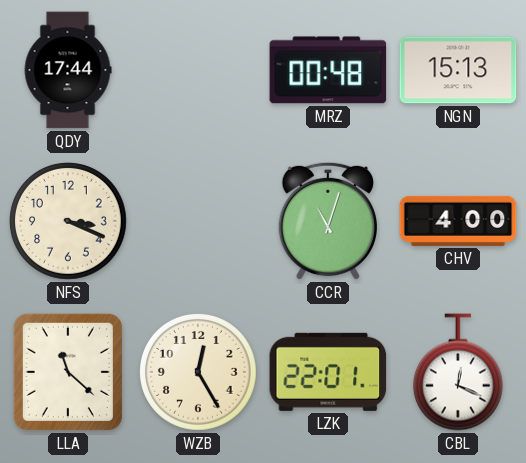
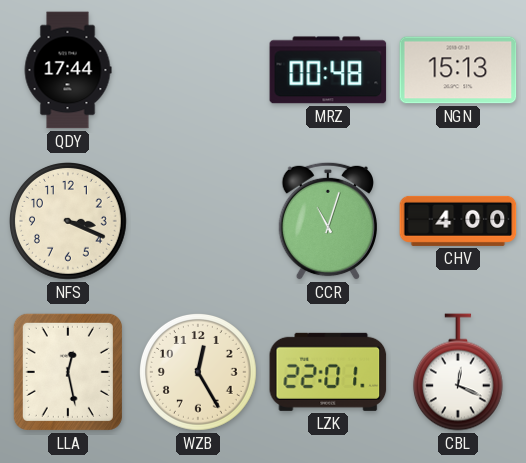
LLA: 11:22 -> 12:28
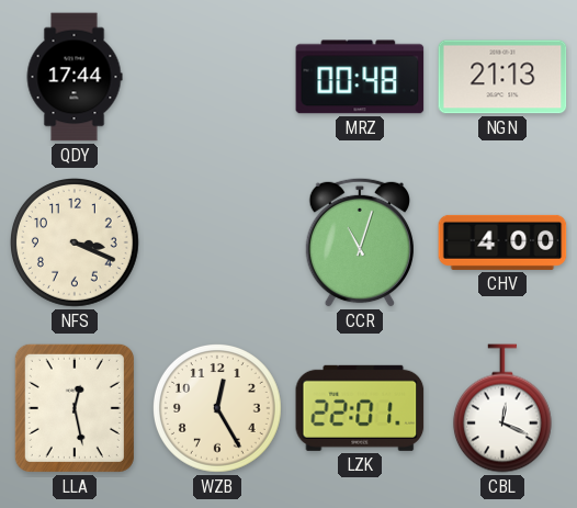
NGN: 15:13 -> 21:13
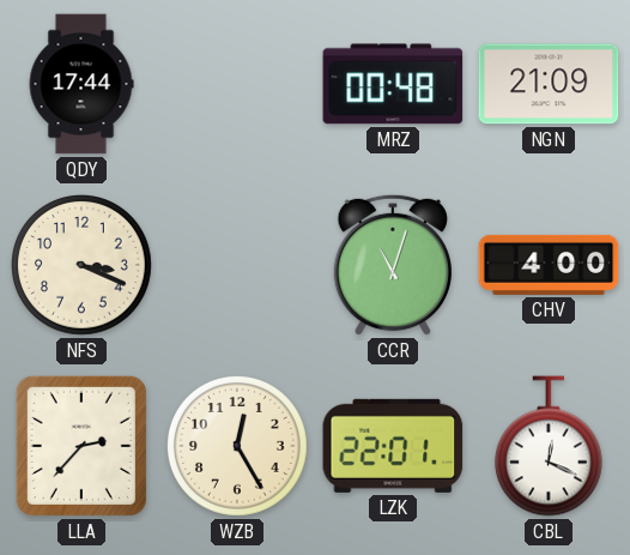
NGN: 21:13 -> 21:09
LLA: 12:28 -> 2:37
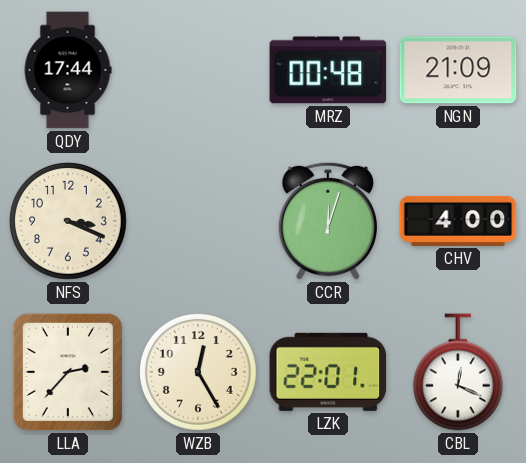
CCR: 11:03 -> 12:03
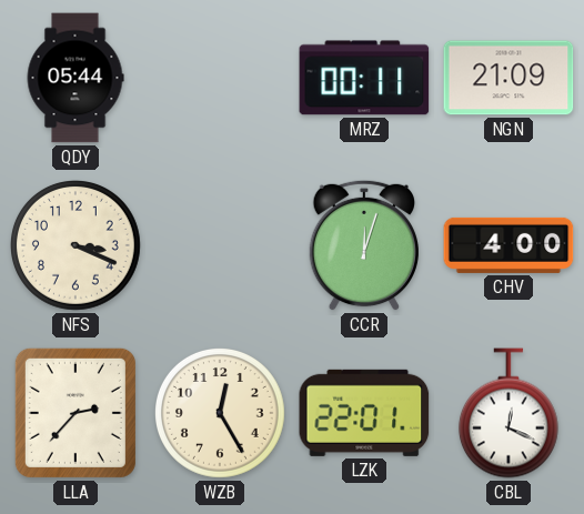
QDY: 17:44 -> 05:44
MRZ: 00:48 -> 00:11
